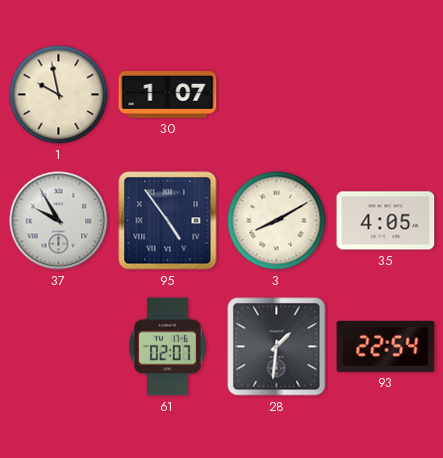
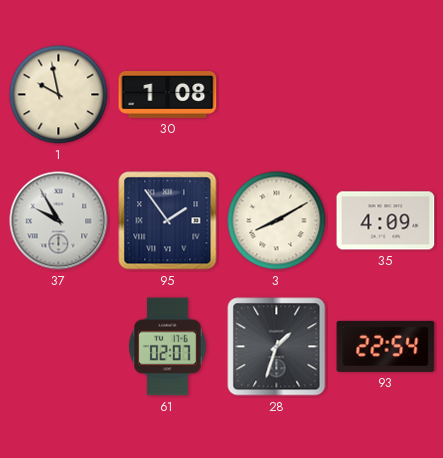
30: 1:07 -> 1:08
95: 4:54 -> 1:54
35: 4:05 -> 4:09
28: 1:31 -> 1:33
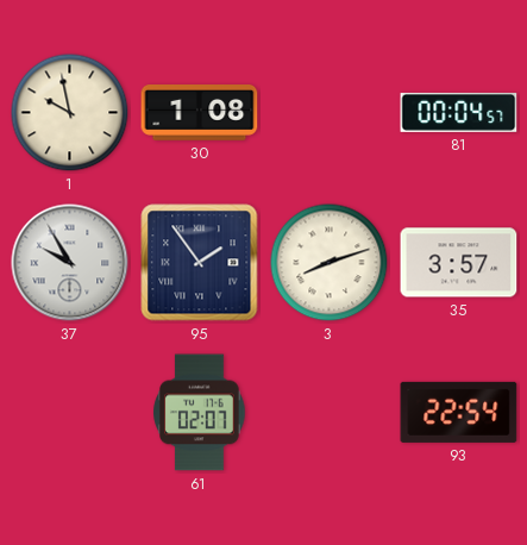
81: none -> 00:04
3: 8:10 -> 8:12
35: 4:09 -> 3:57
28: 1:33 -> none
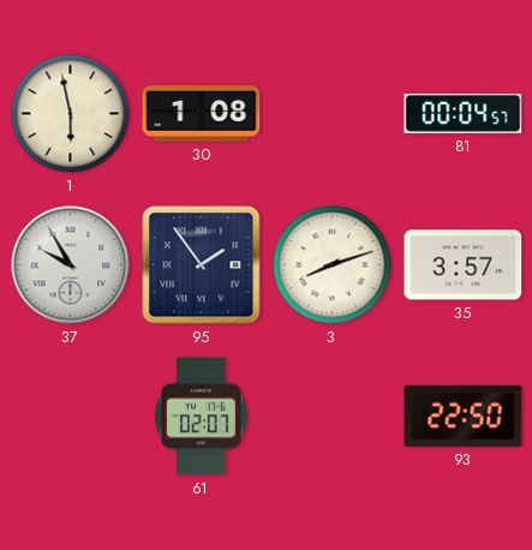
1: 9:58 -> 5:58
93: 22:54 -> 22:50
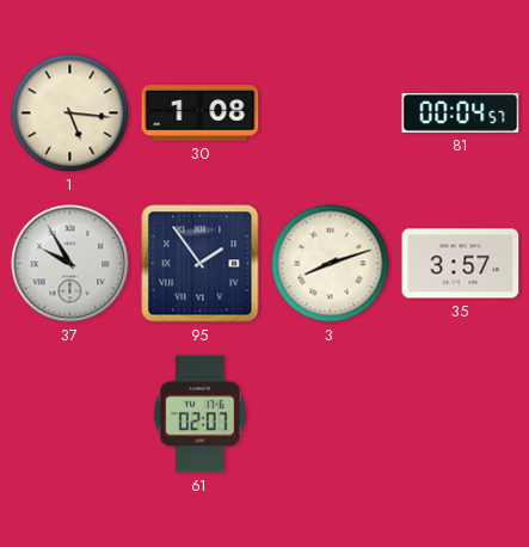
1: 5:58 -> 5:16
93: 22:50 -> none
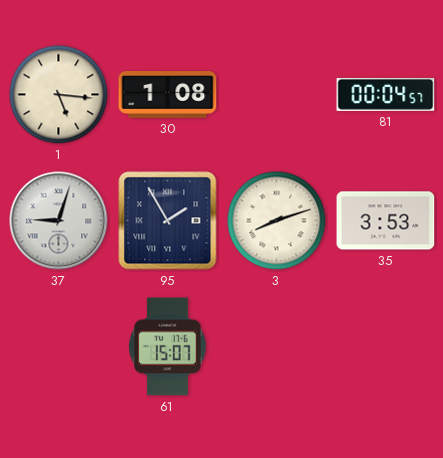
37: 9:55 -> 9:03
95: 1:54 -> 1:55
35: 3:57 -> 3:53
61: 02:07 -> 15:07
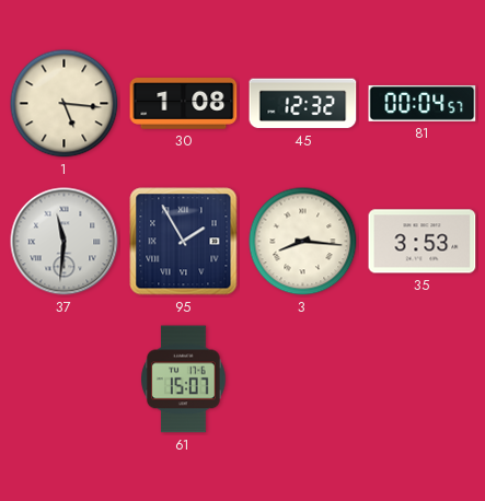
45: none -> 12:32
37: 9:03 -> 11:31
3: 8:12 -> 8:16
